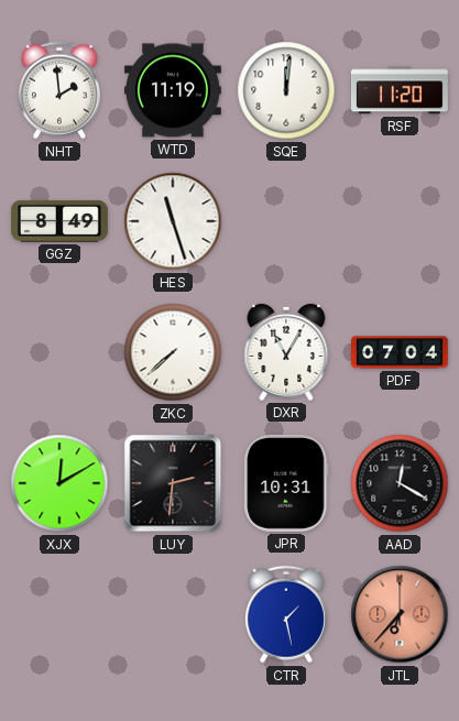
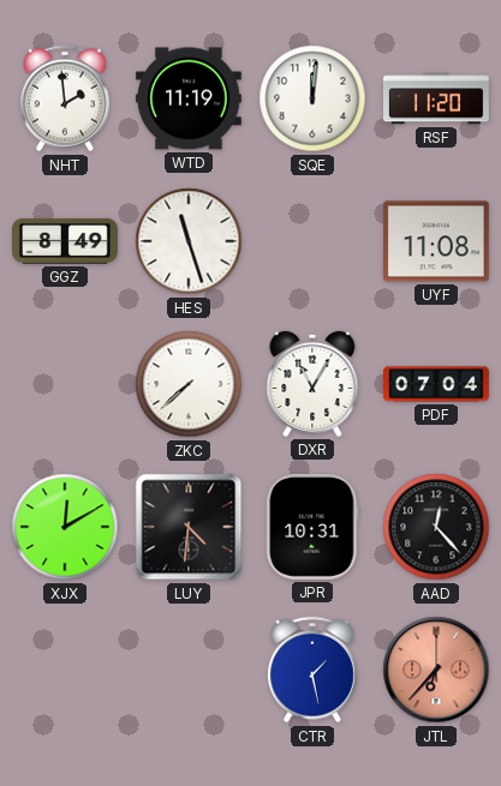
UYF: none -> 11:08
LUY: 2:31 -> 4:31
AAD: 12:20 -> 12:23
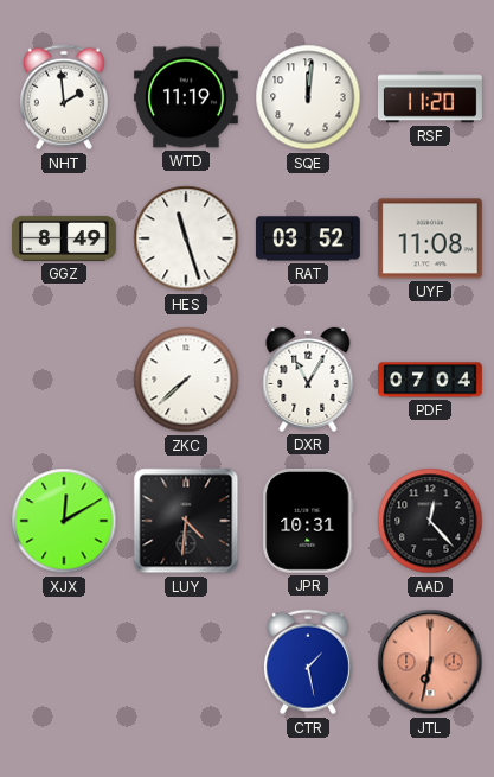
RAT: none -> 03:52
JTL: 6:37 -> 6:32
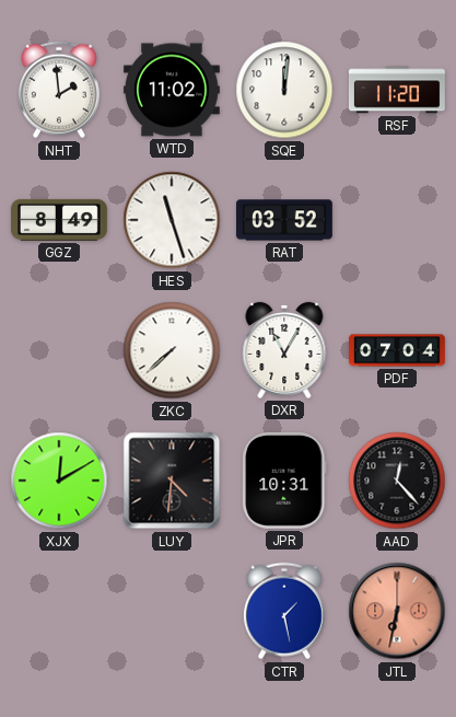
WTD: 11:19 -> 11:02
UYF: 11:08 -> none
